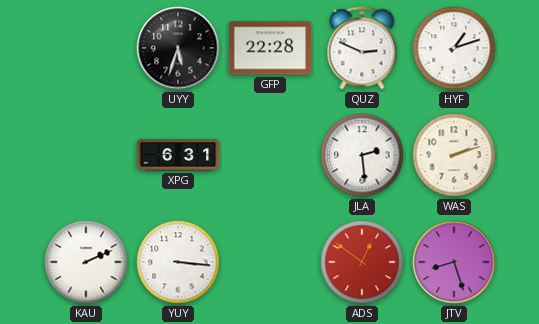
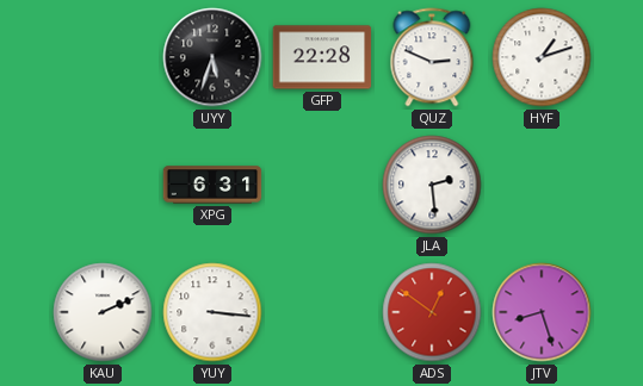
WAS: 2:12 -> none
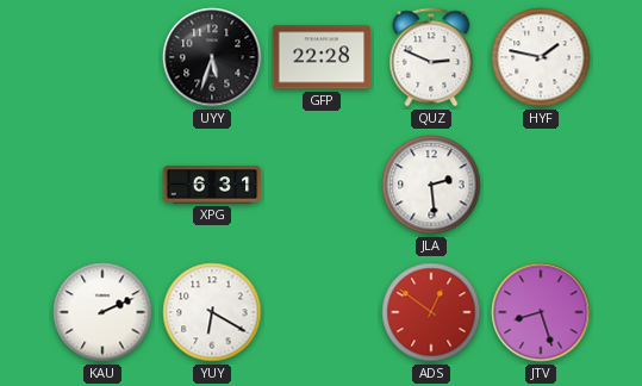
HYF: 1:12 -> 1:47
YUY: 3:16 -> 6:20
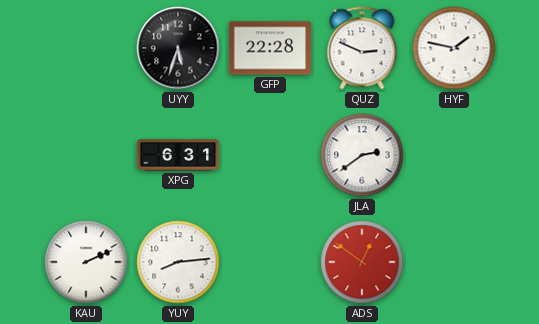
JLA: 2:29 -> 2:39
YUY: 6:20 -> 8:14
JTV: 8:27 -> none
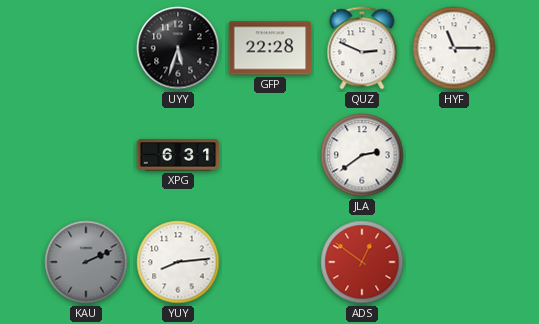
HYF: 1:47 -> 11:15
KAU dial: white -> grey
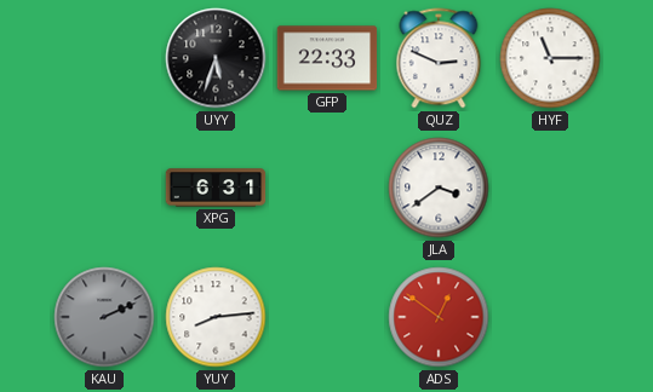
GFP: 22:28 -> 22:33
JLA: 2:39 -> 3:39
